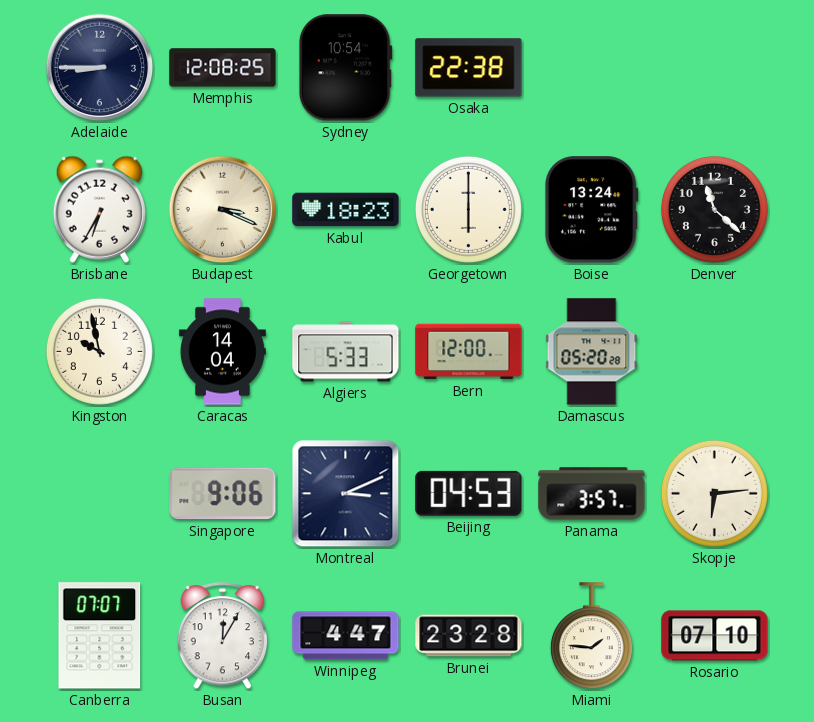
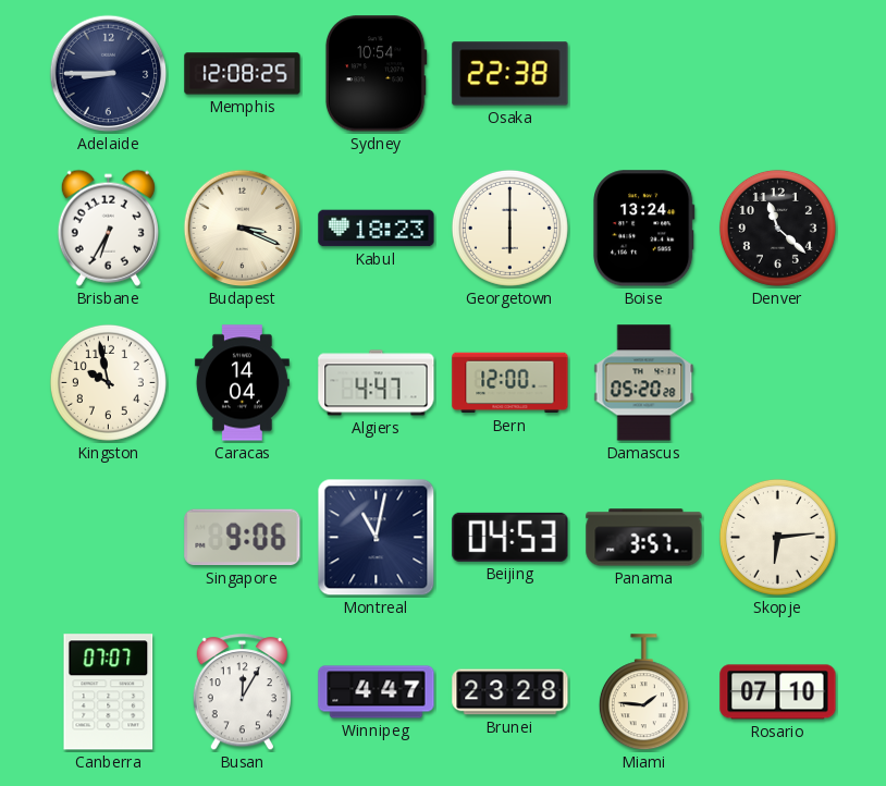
Algiers: 5:33 -> 4:47
Montreal: 3:11 -> 11:02
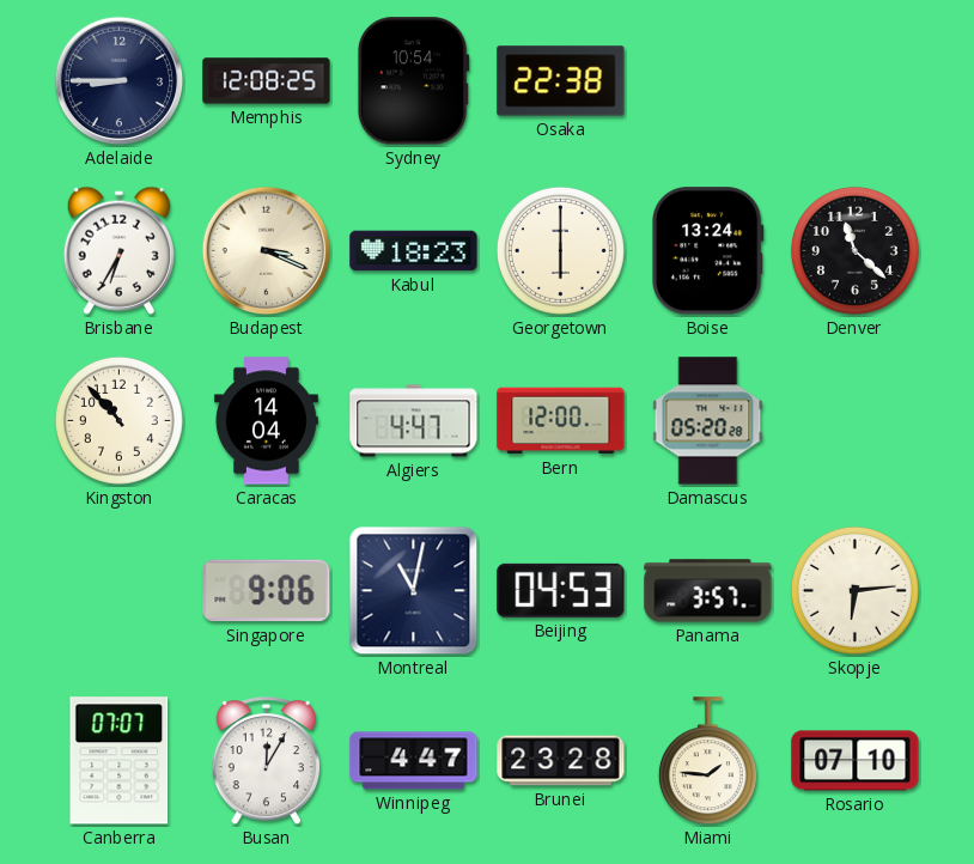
Kingston: 9:58 -> 10:53
